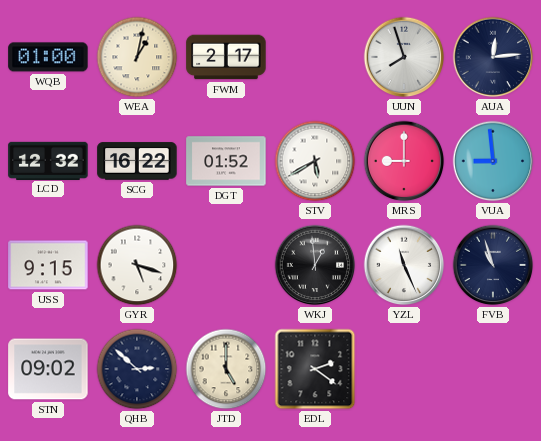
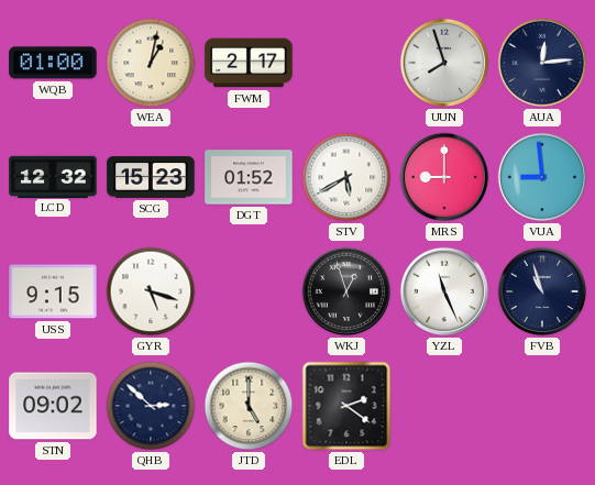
SCG: 16:22 -> 15:23
WKJ: 12:59 -> 12:57
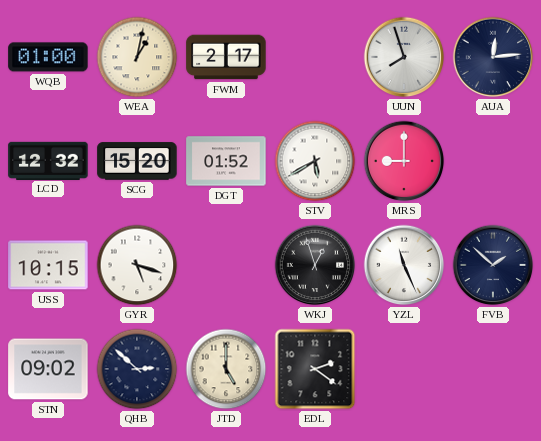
SCG: 15:23 -> 15:20
VUA: 8:59 -> none
USS: 9:15 -> 10:15
FVB: 10:57 -> 1:52
